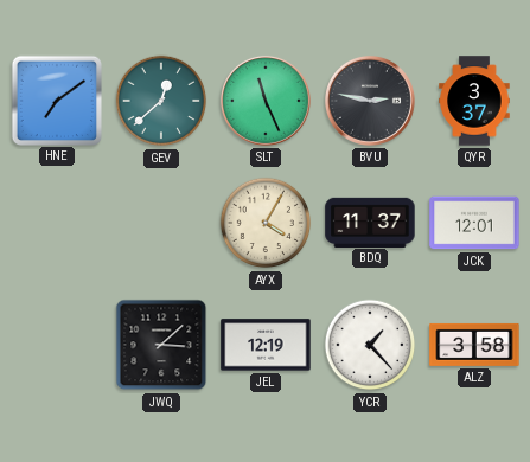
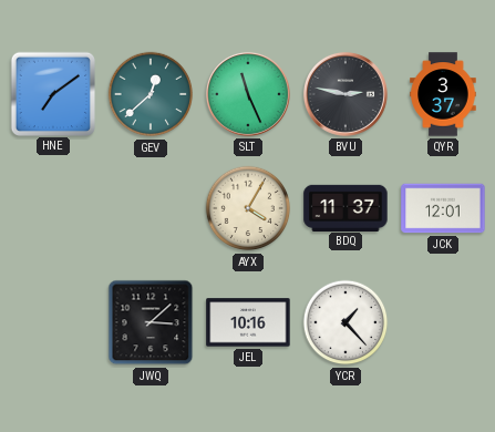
JEL: 12:19 -> 10:16
ALZ: 3:58 -> none
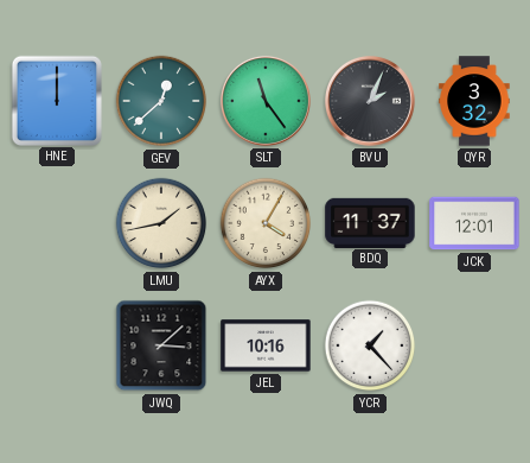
HNE: 7:09 -> 12:00
SLT: 11:26 -> 11:24
BVU: 2:47 -> 2:04
QYR: 3:37 -> 3:32
LMU: none -> 1:43
